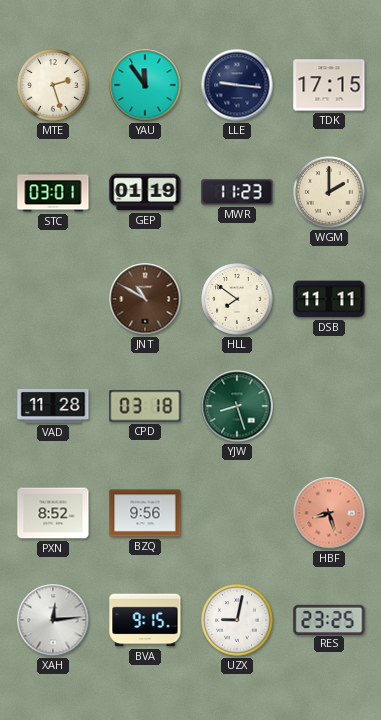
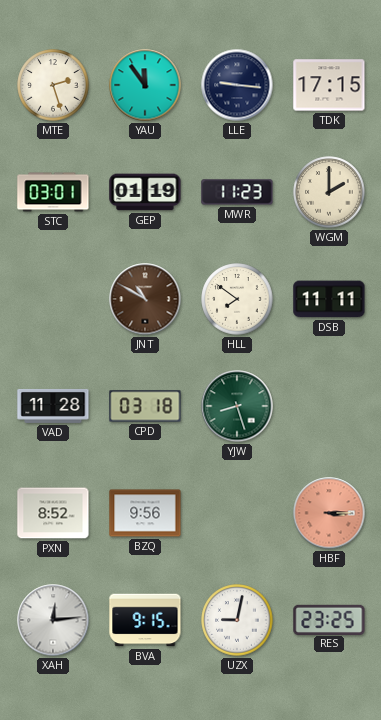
HBF: 8:27 -> 3:15
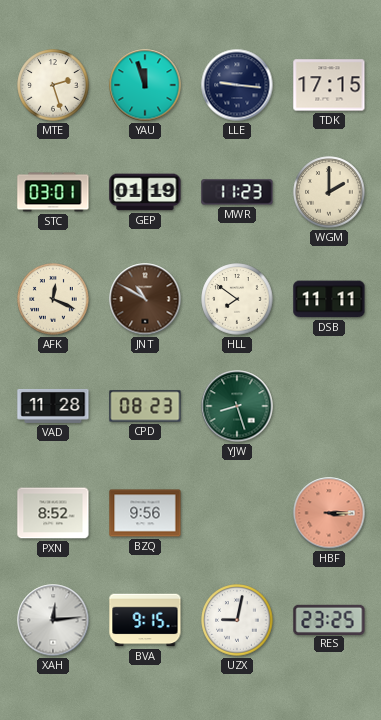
YAU: 11:54 -> 11:57
AFK: none -> 12:19
CPD: 03:18 -> 08:23
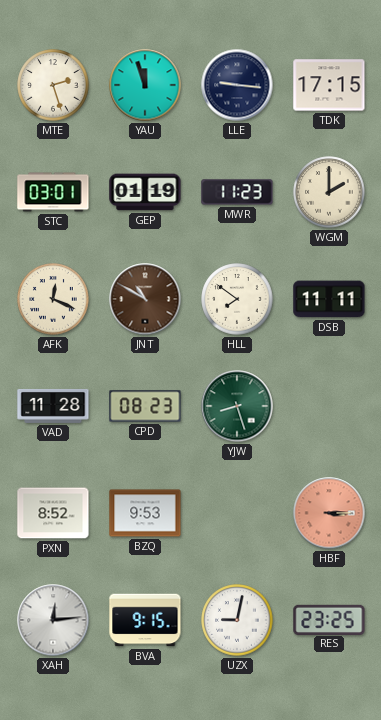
BZQ: 9:56 -> 9:53
